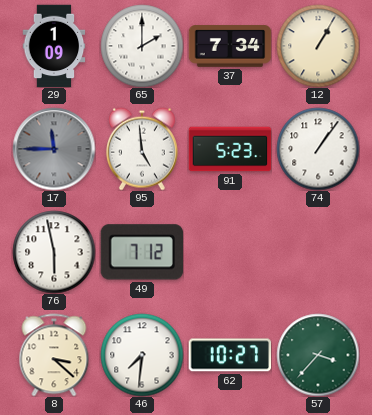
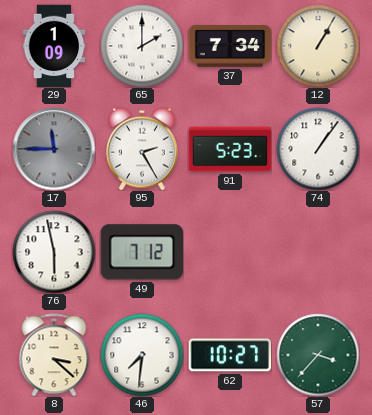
95: 4:59 -> 2:25
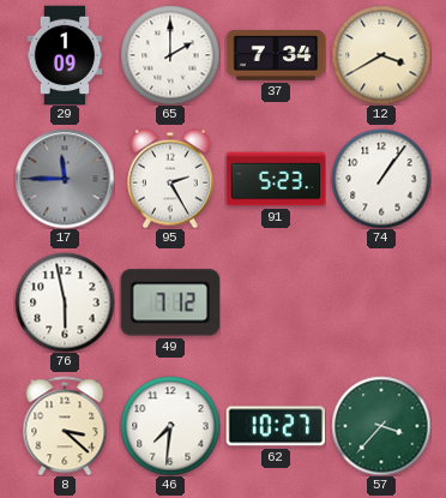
12: 1:05 -> 3:40
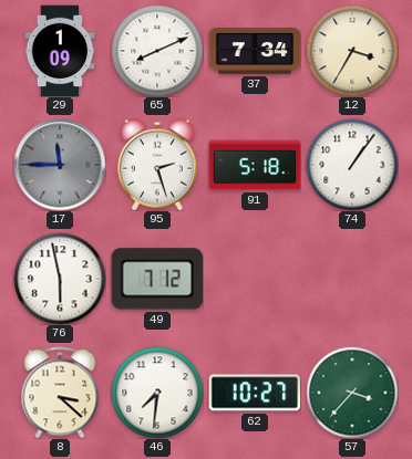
65: 2:00 -> 8:11
12: 3:40 -> 3:35
95: 2:25 -> 2:27
91: 5:23 -> 5:18
